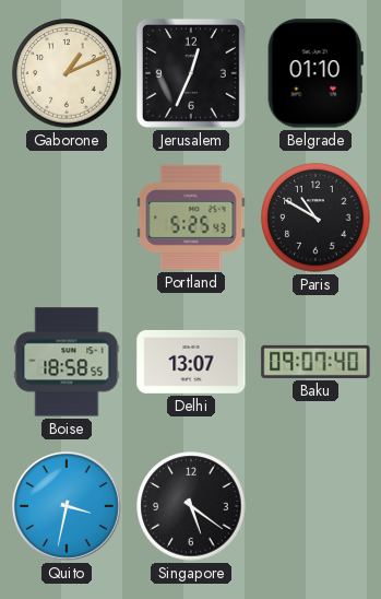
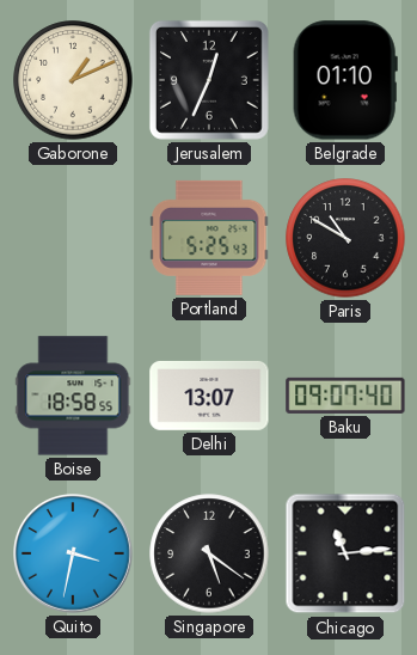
Chicago: none -> 11:14
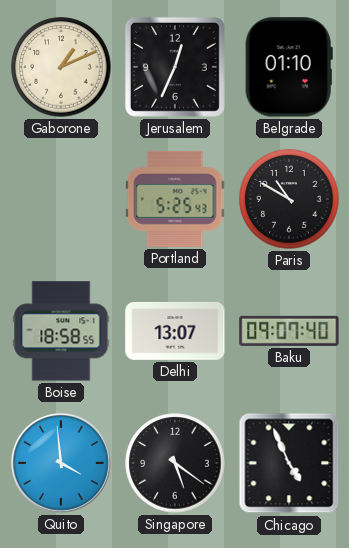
Quito: 3:32 -> 3:59
Chicago: 11:14 -> 4:56
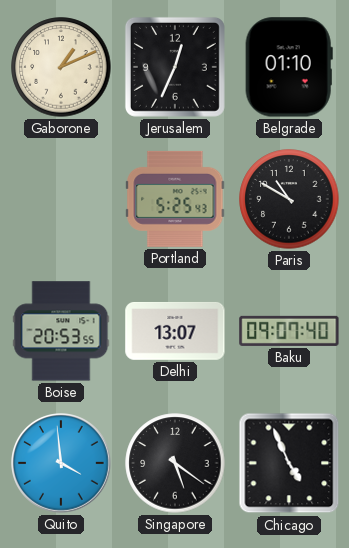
Boise: 18:58 -> 20:53
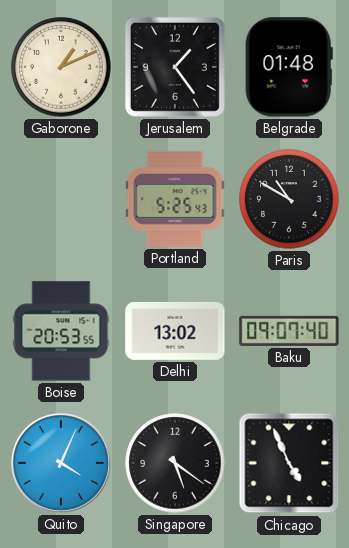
Jerusalem: 12:34 -> 1:24
Belgrade: 01:10 -> 01:48
Delhi: 13:07 -> 13:02
Quito: 3:59 -> 4:04
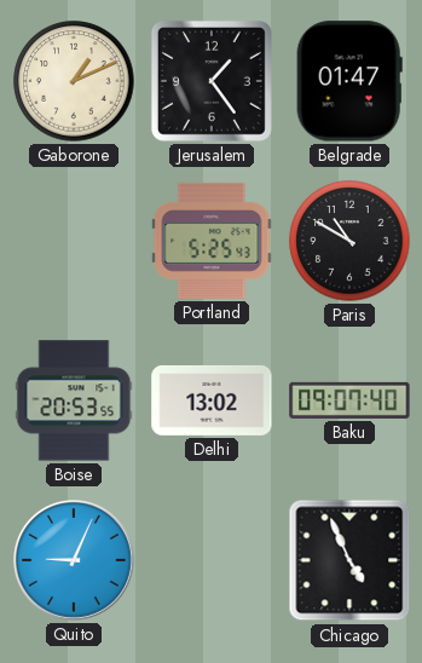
Belgrade: 01:48 -> 01:47
Quito: 4:04 -> 9:04
Singapore: 5:21 -> none
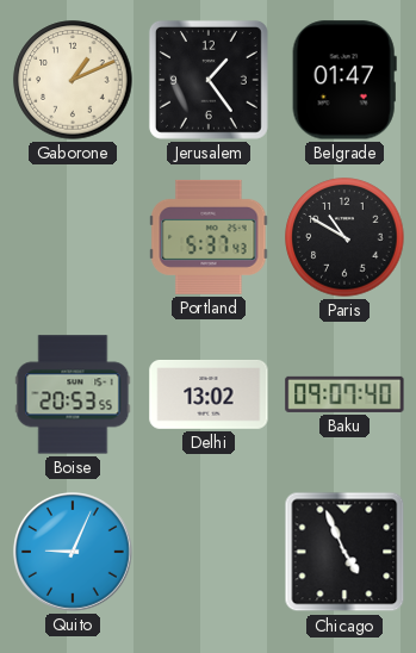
Portland: 5:25 -> 5:37
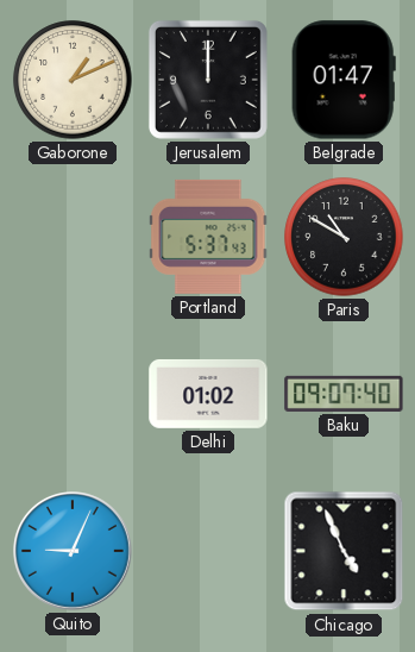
Jerusalem: 1:24 -> 12:00
Boise: 20:53 -> none
Delhi: 13:02 -> 01:02
